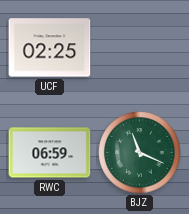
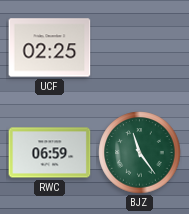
BJZ: 11:19 -> 11:24
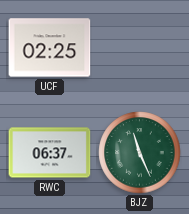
RWC: 06:59 -> 06:37
BJZ: 11:24 -> 11:26
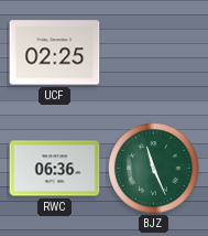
RWC: 06:37 -> 06:36
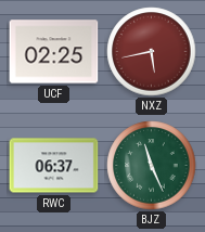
NXZ: none -> 5:43
RWC: 06:36 -> 06:37
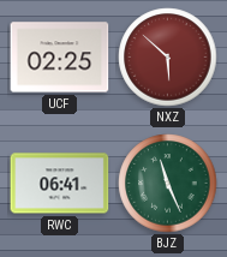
NXZ: 5:43 -> 5:52
RWC: 06:37 -> 06:41
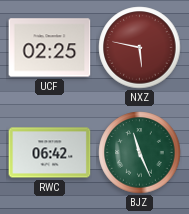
NXZ: 5:52 -> 5:47
RWC: 06:41 -> 06:42
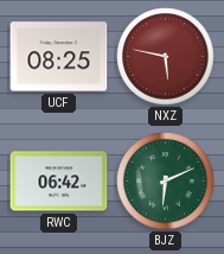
UCF: 02:25 -> 08:25
BJZ: 11:26 -> 6:11
